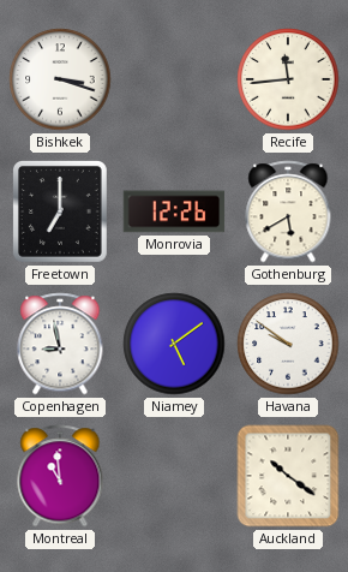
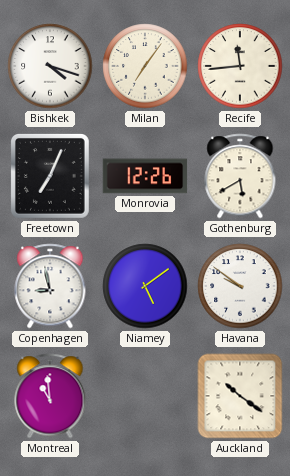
Bishkek: 3:18 -> 4:18
Milan: none -> 7:06
Freetown: 7:00 -> 7:04
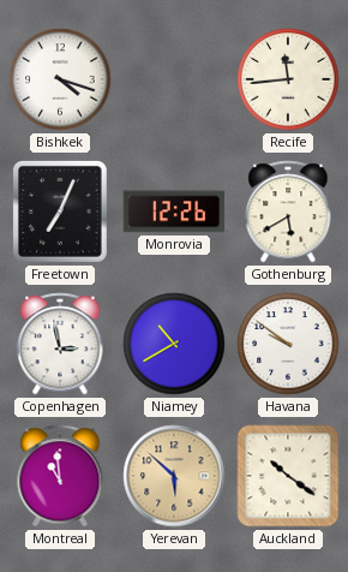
Milan: 7:06 -> none
Copenhagen: 8:58 -> 2:58
Niamey: 5:09 -> 10:40
Yerevan: none -> 5:52
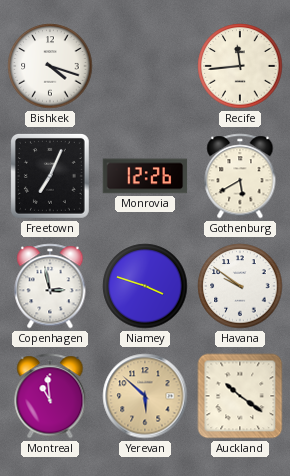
Niamey: 10:40 -> 3:48
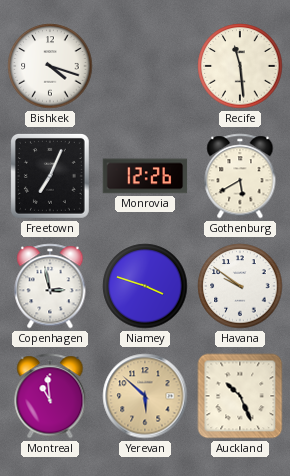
Recife: 11:44 -> 11:29
Auckland: 10:21 -> 10:26
